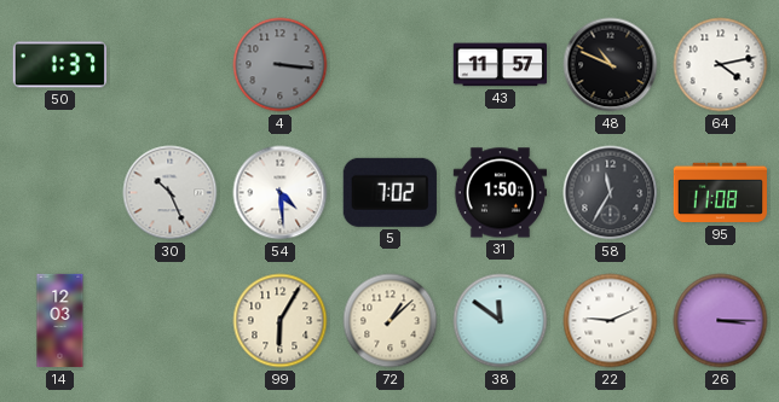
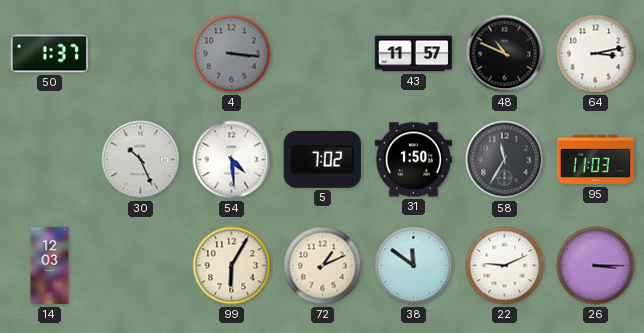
64: 4:13 -> 3:13
95: 11:08 -> 11:03
72: 1:08 -> 1:11
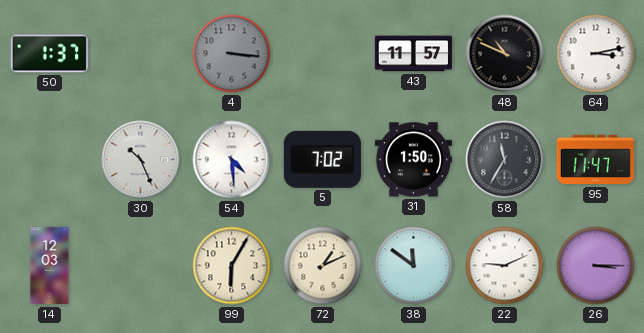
95: 11:03 -> 11:47
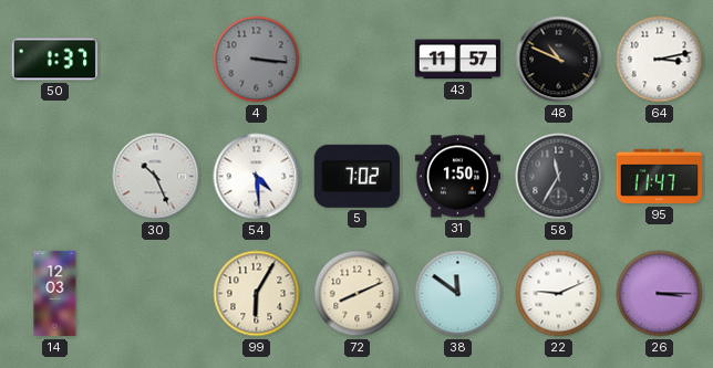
72: 1:11 -> 8:11
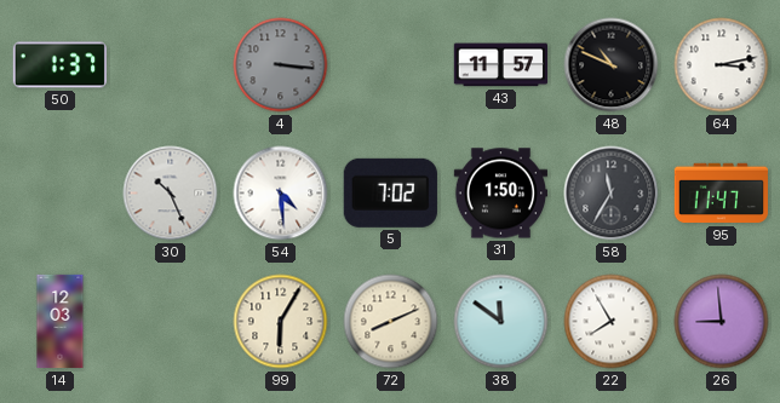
22: 9:11 -> 7:55
26: 3:15 -> 8:59
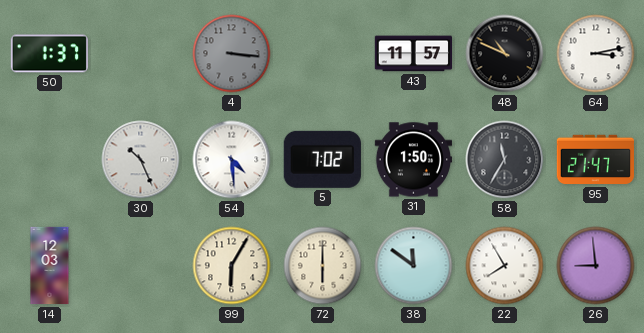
95: 11:47 -> 21:47
72: 8:11 -> 6:00
